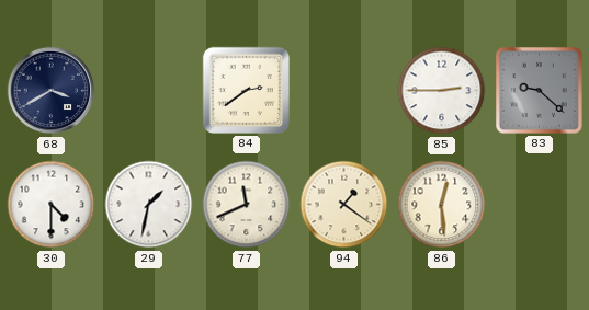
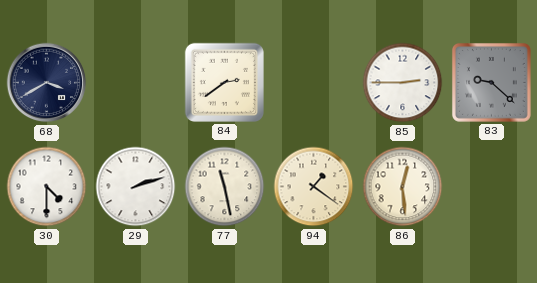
29: 1:32 -> 2:12
77: 11:41 -> 11:28
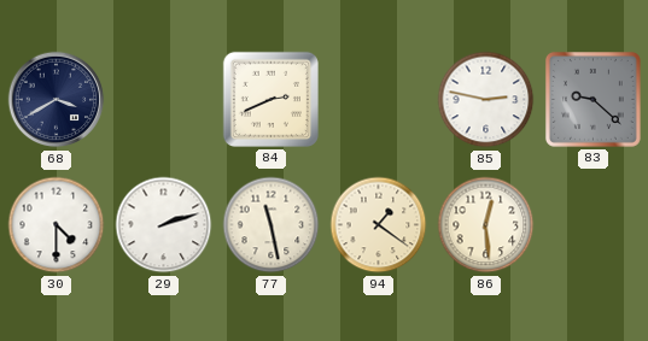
84: 2:39 -> 2:41
85: 2:45 -> 2:47
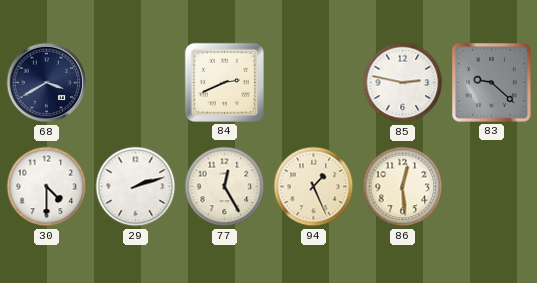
77: 11:28 -> 12:25
94: 1:21 -> 1:26
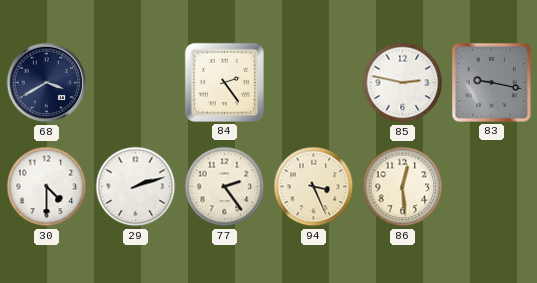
84: 2:41 -> 2:24
83: 9:22 -> 9:17
77: 12:25 -> 2:24
94: 1:26 -> 3:26
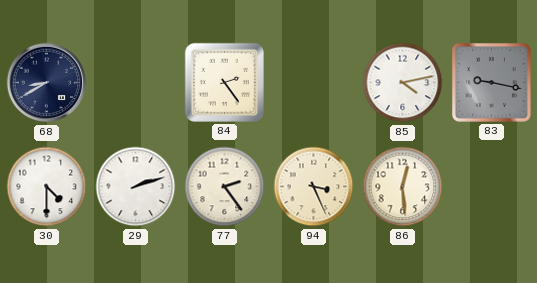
68: 3:40 -> 8:40
85: 2:47 -> 4:13
